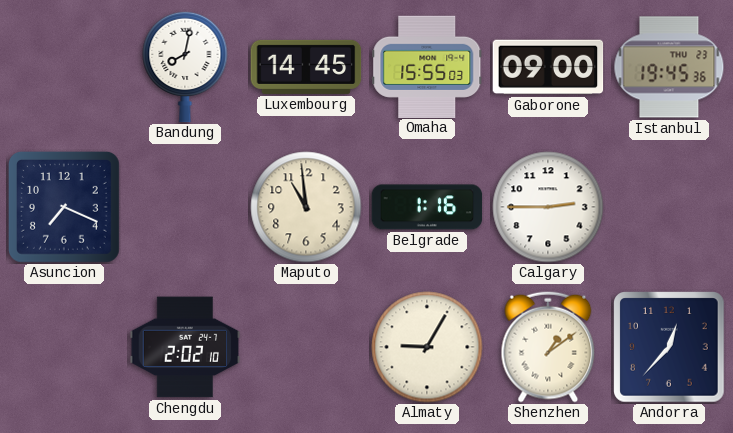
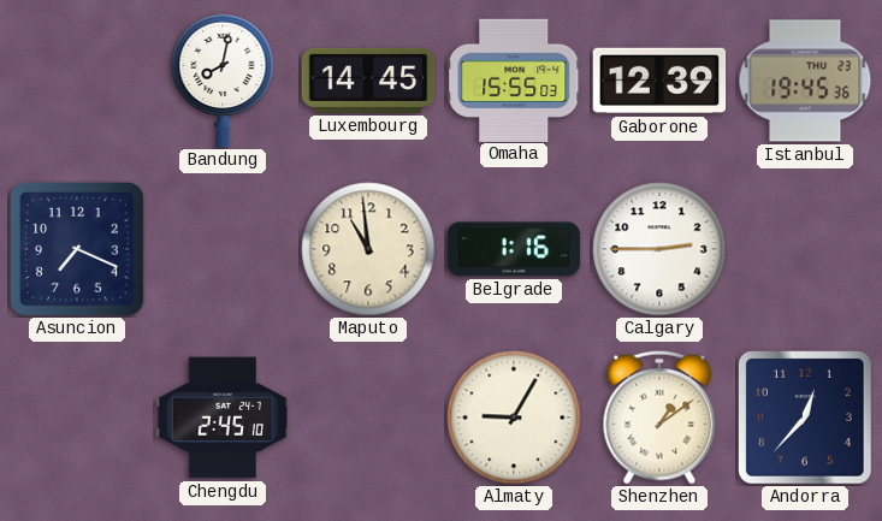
Gaborone: 09:00 -> 12:39
Chengdu: 2:02 -> 2:45
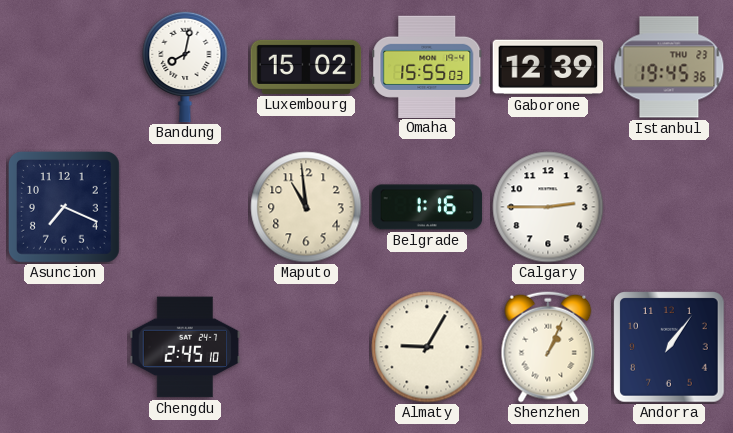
Luxembourg: 14:45 -> 15:02
Shenzhen: 1:09 -> 1:04
Andorra: 12:37 -> 1:06
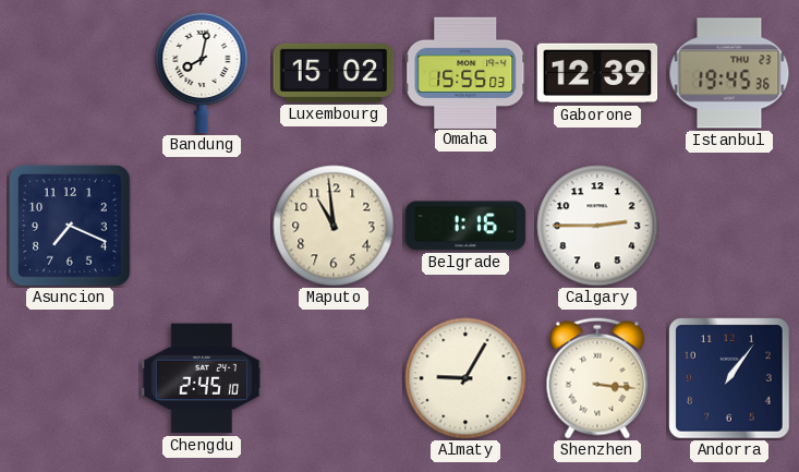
Shenzhen: 1:04 -> 3:16
